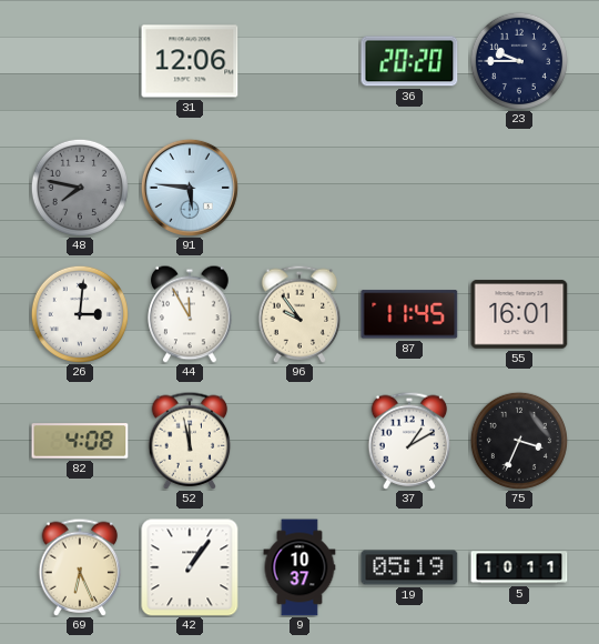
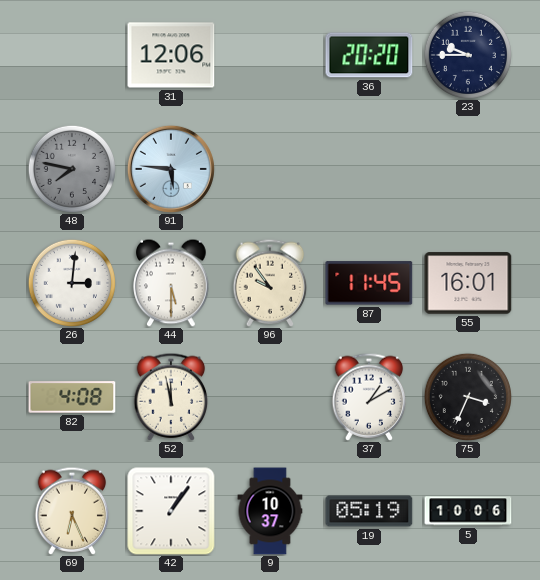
44: 11:55 -> 5:30
5: 10:11 -> 10:06
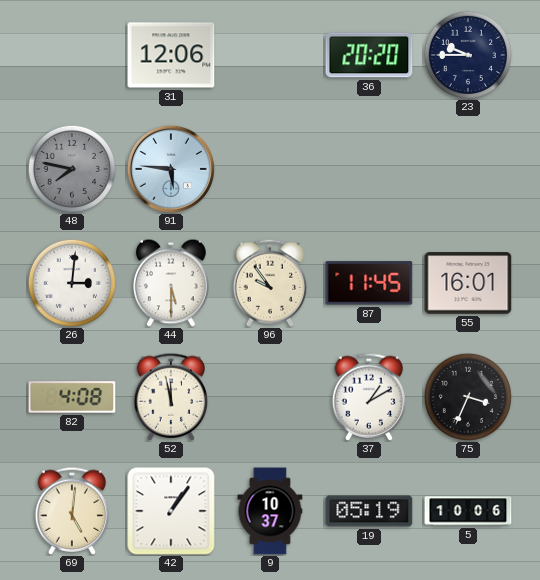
69: 6:26 -> 5:01
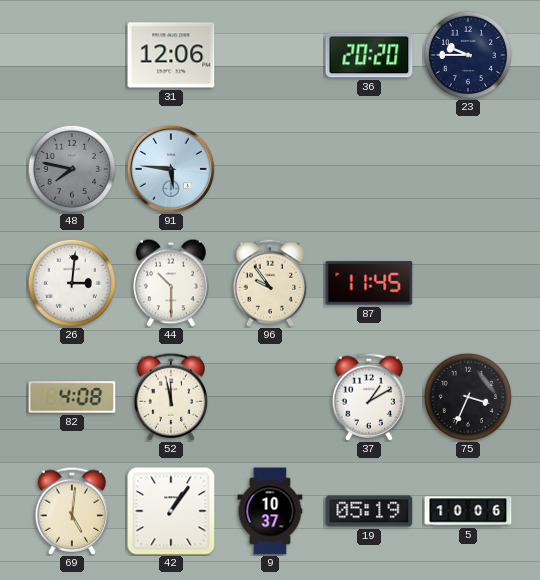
44: 5:30 -> 10:30
55: 16:01 -> none
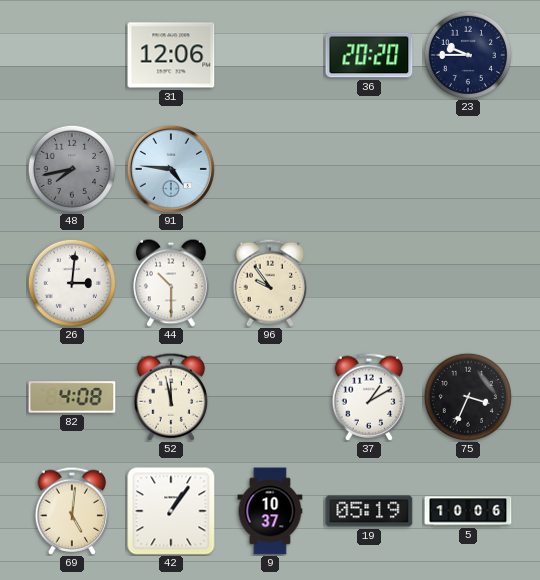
48: 7:47 -> 7:43
91: 5:46 -> 4:46
87: 11:45 -> none
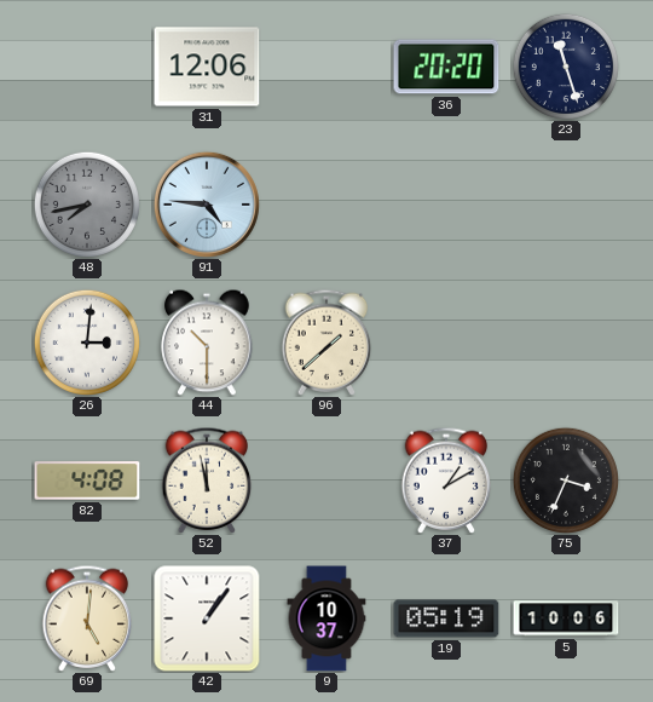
23: 9:45 -> 11:27
96: 9:54 -> 1:38
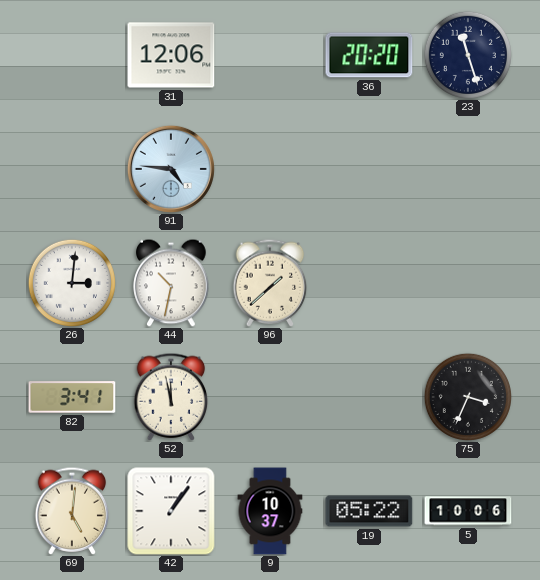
48: 7:43 -> none
44: 10:30 -> 10:32
82: 4:08 -> 3:41
37: 1:10 -> none
19: 05:19 -> 05:22
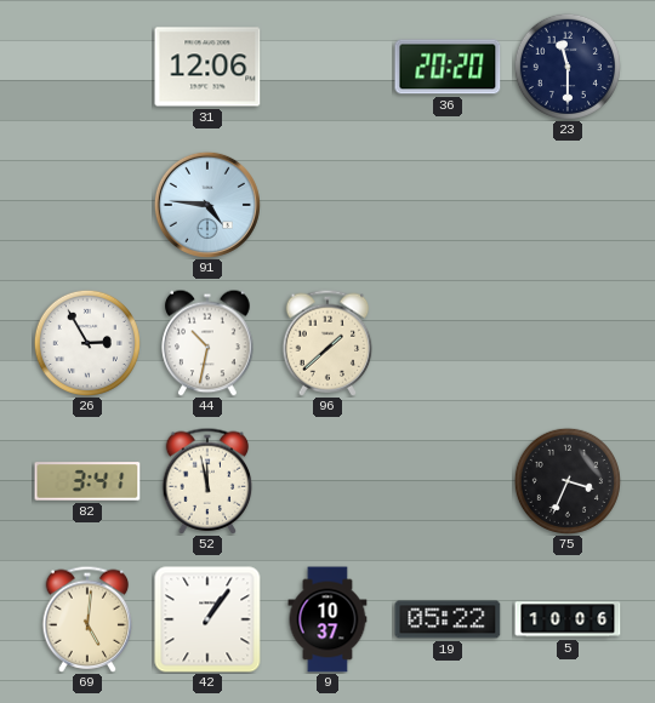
23: 11:27 -> 11:30
26: 3:01 -> 2:55
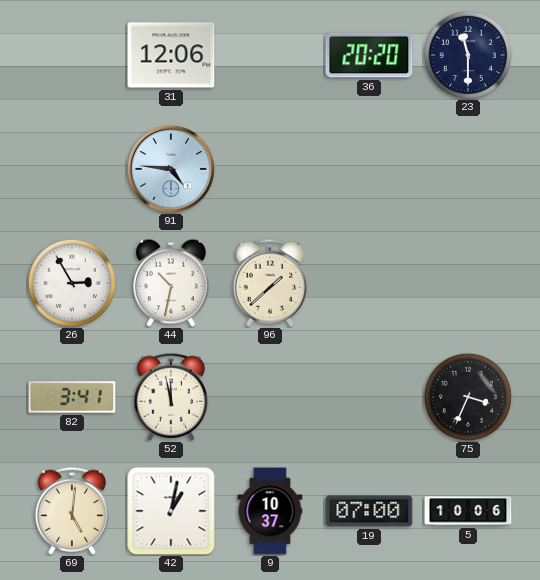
42: 1:06 -> 1:02
19: 05:22 -> 07:00
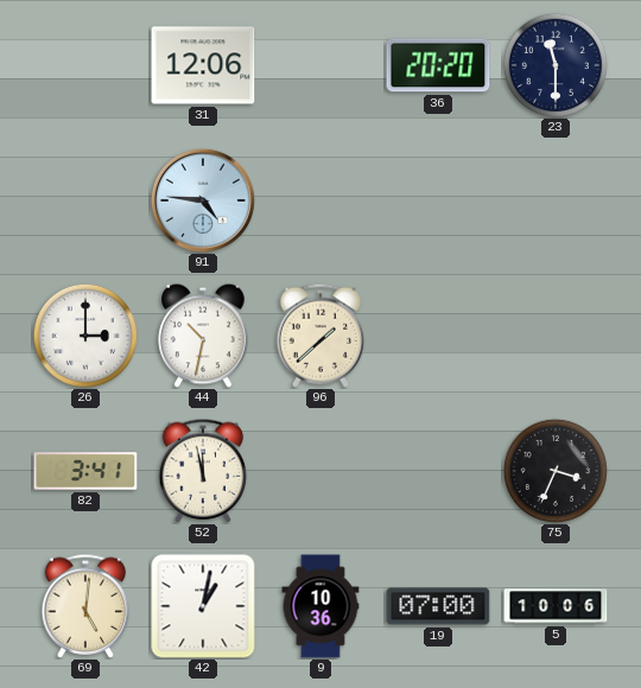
26: 2:55 -> 3:00
9: 10:37 -> 10:36
